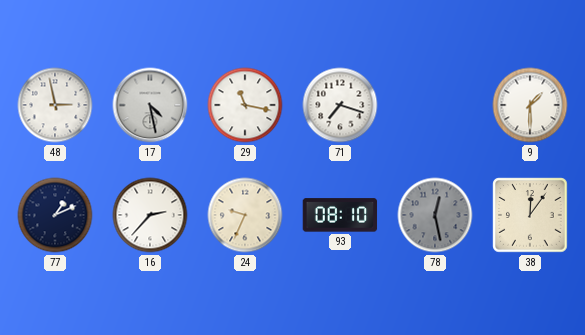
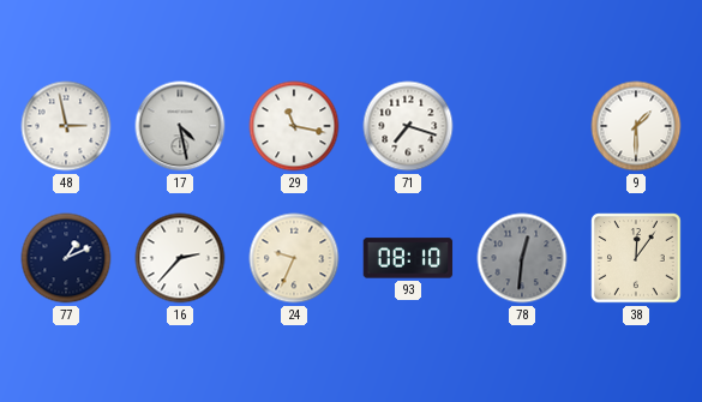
78: 12:28 -> 12:31
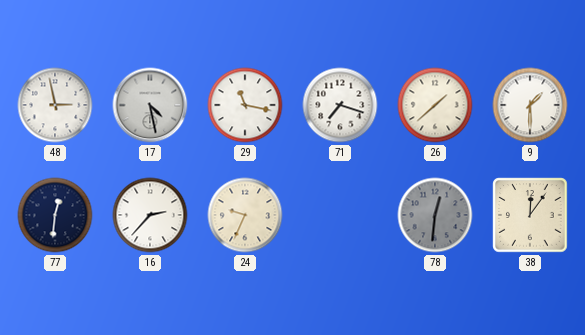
26: none -> 1:38
77: 1:11 -> 12:31
93: 08:10 -> none
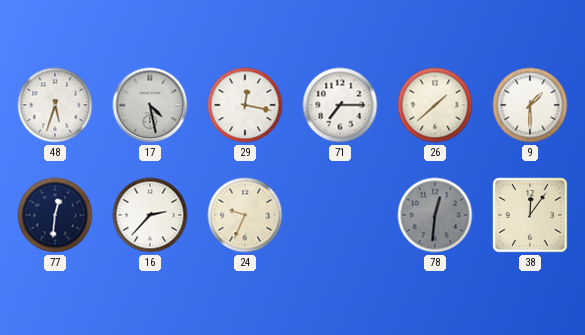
48: 2:58 -> 5:33
29: 11:17 -> 12:17
71: 7:18 -> 7:15
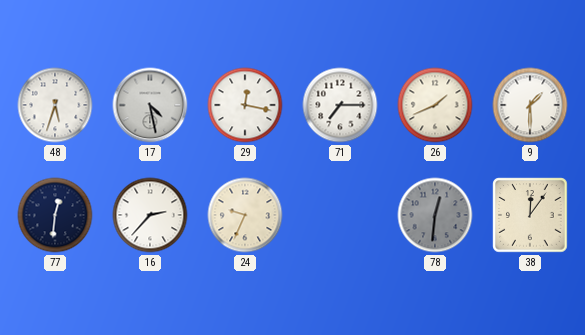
26: 1:38 -> 1:41
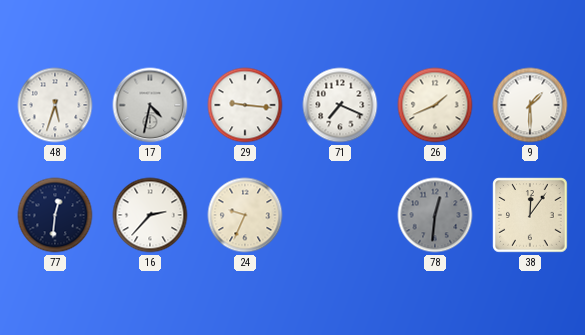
17: 4:28 -> 4:32
29: 12:17 -> 9:16
71: 7:15 -> 7:19
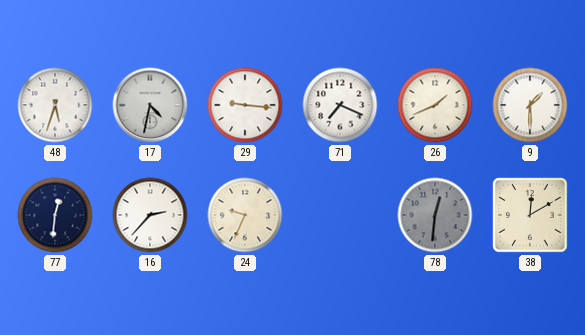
38: 12:06 -> 12:10
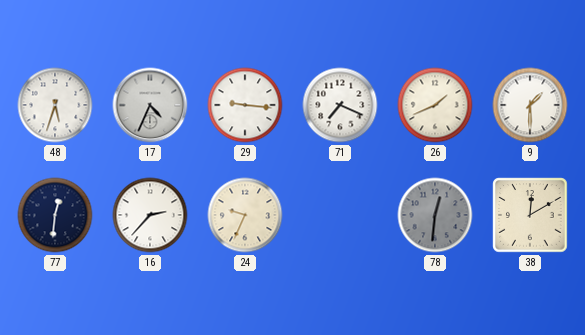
17: 4:32 -> 4:34
